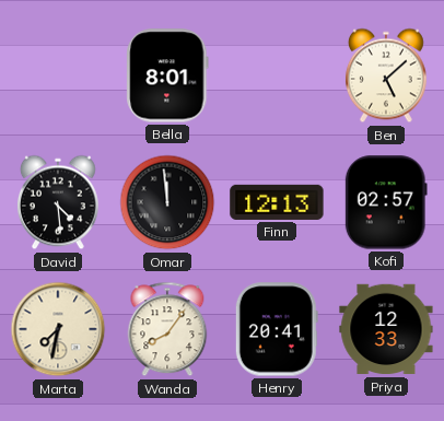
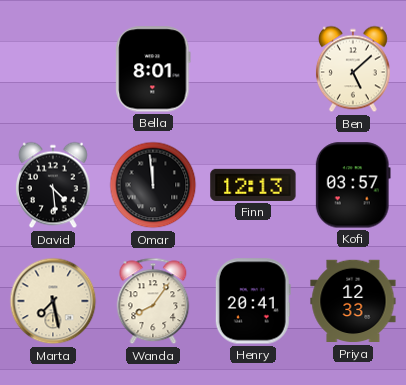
Kofi: 02:57 -> 03:57
Marta: 7:32 -> 7:28
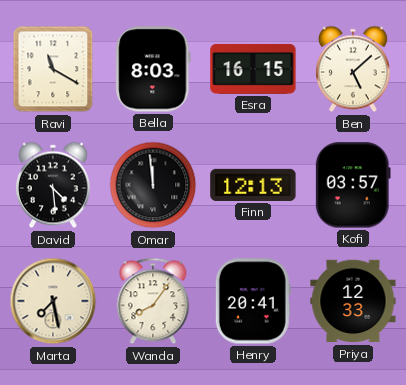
Ravi: none -> 11:20
Bella: 8:01 -> 8:03
Esra: none -> 16:15
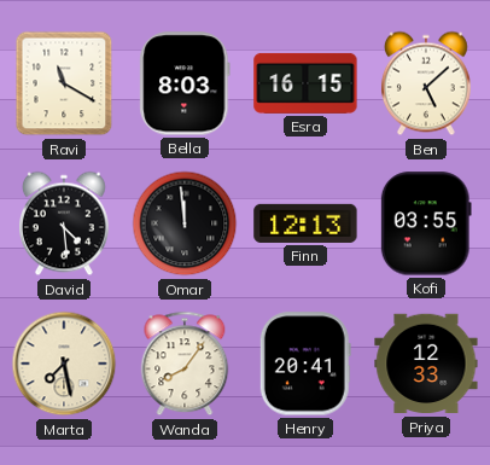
Kofi: 03:57 -> 03:55
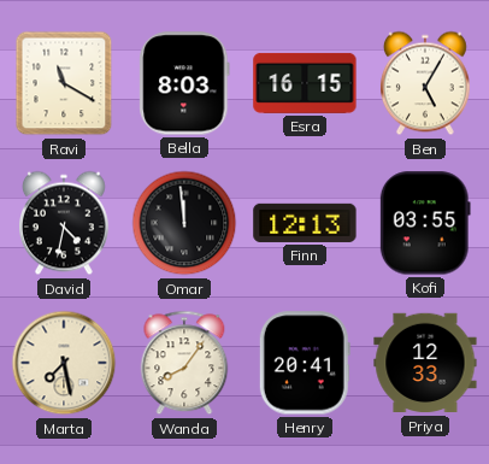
Ben: 5:08 -> 5:05
David: 4:29 -> 4:32
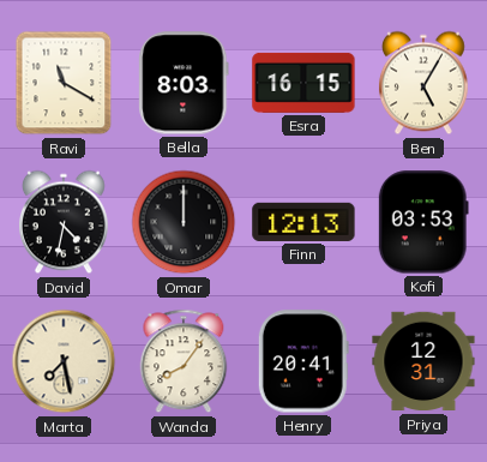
Omar: 11:59 -> 12:00
Kofi: 03:55 -> 03:53
Priya: 12:33 -> 12:31
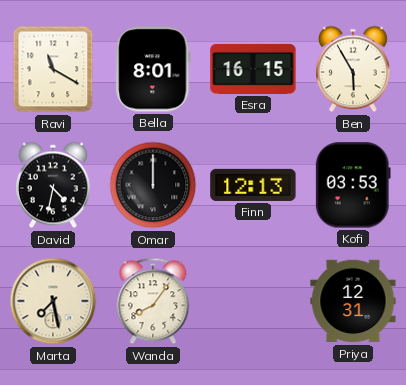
Bella: 8:03 -> 8:01
Ben: 5:05 -> 5:55
Henry: 20:41 -> none
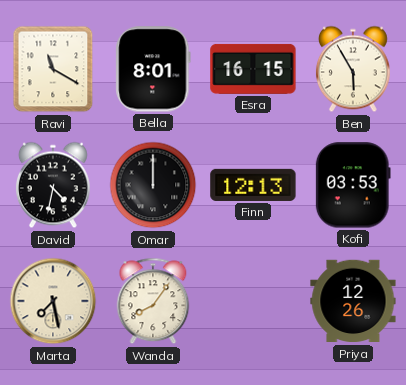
Priya: 12:31 -> 12:26
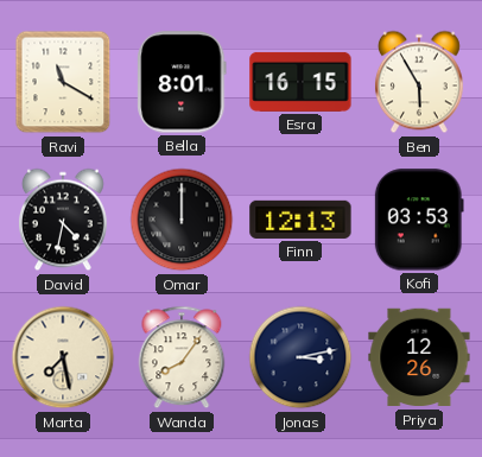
Jonas: none -> 3:13
